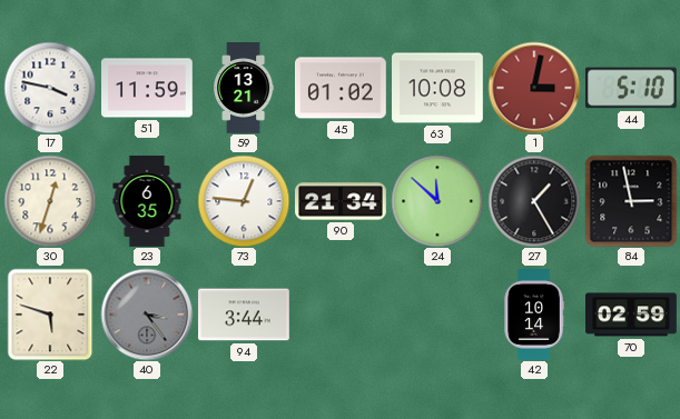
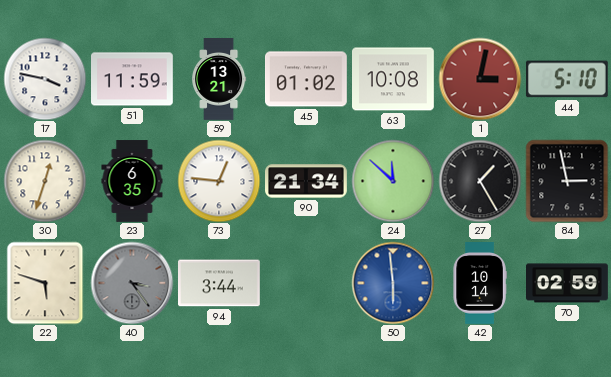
50: none -> 5:59
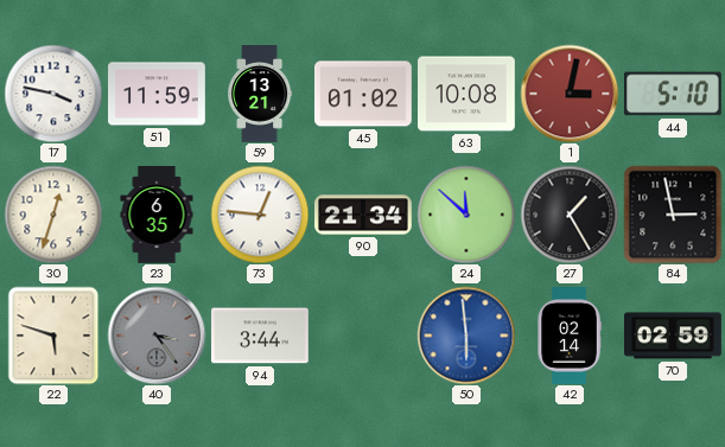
42: 10:14 -> 02:14
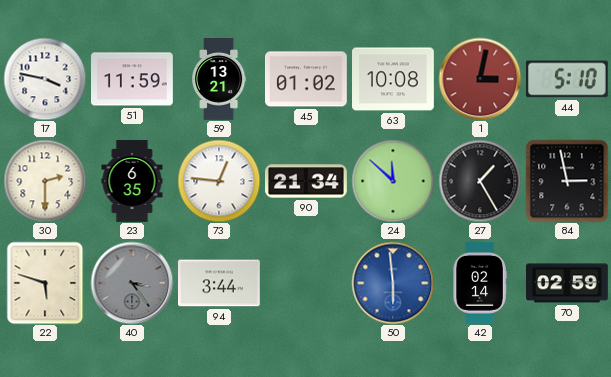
30: 12:33 -> 2:30
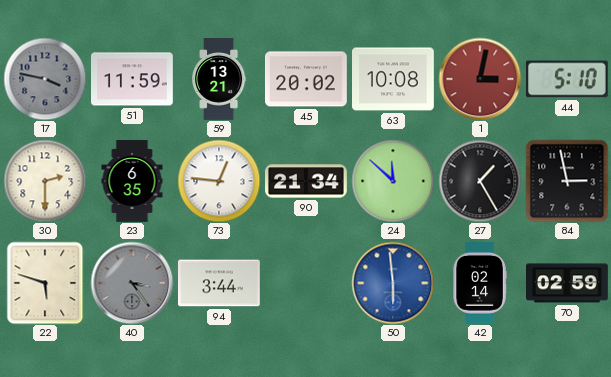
17 dial: white -> grey
45: 01:02 -> 20:02
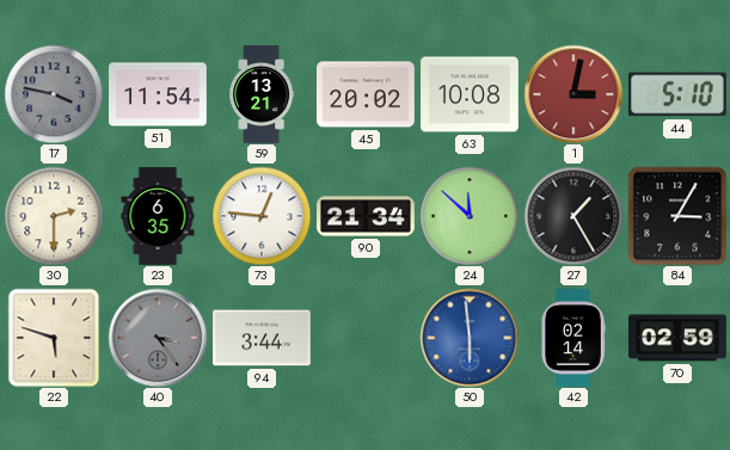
51: 11:59 -> 11:54
84: 2:58 -> 3:05
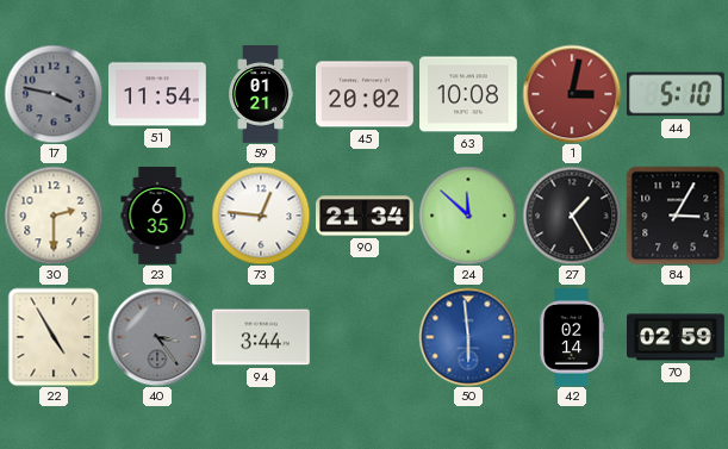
59: 13:21 -> 01:21
22: 5:48 -> 4:55
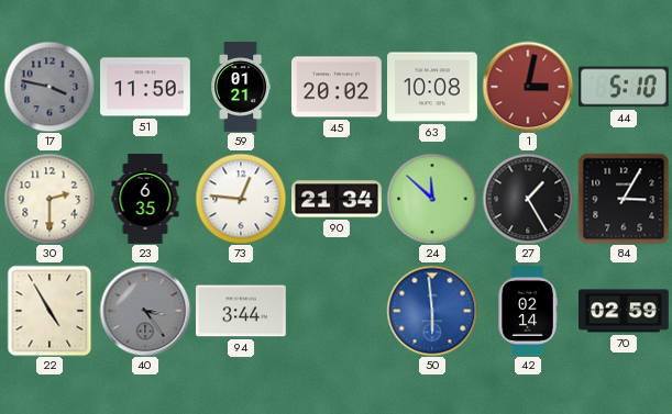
51: 11:54 -> 11:50
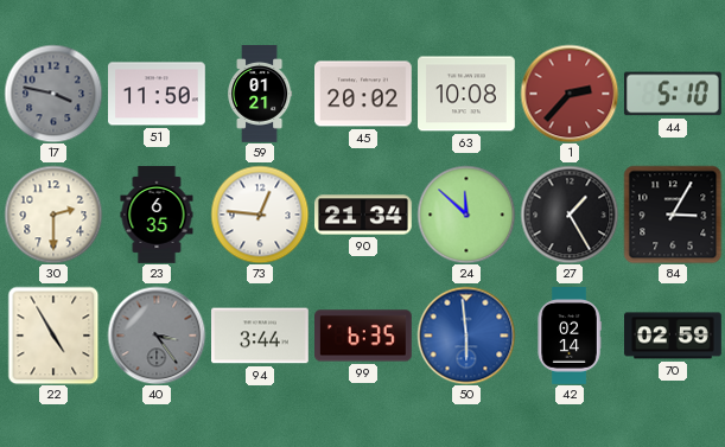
1: 3:02 -> 2:37
99: none -> 6:35
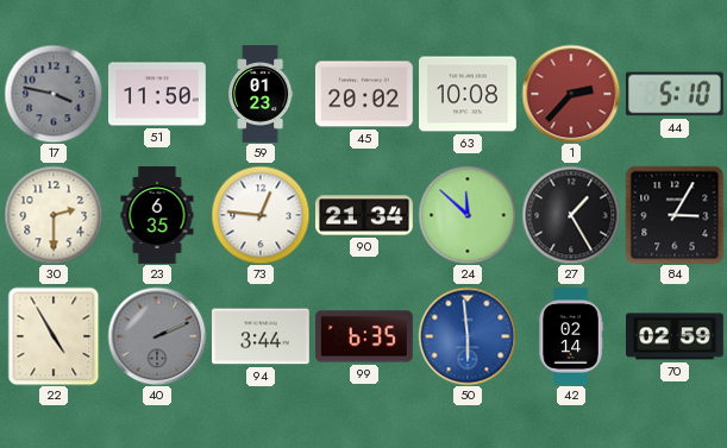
59: 01:21 -> 01:23
40: 3:24 -> 2:11
